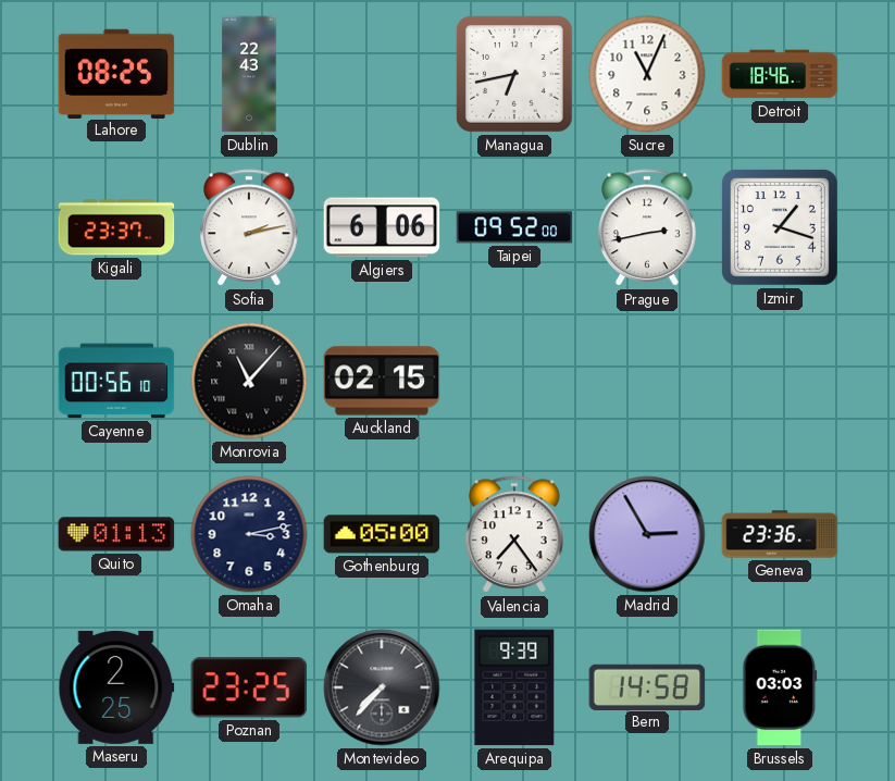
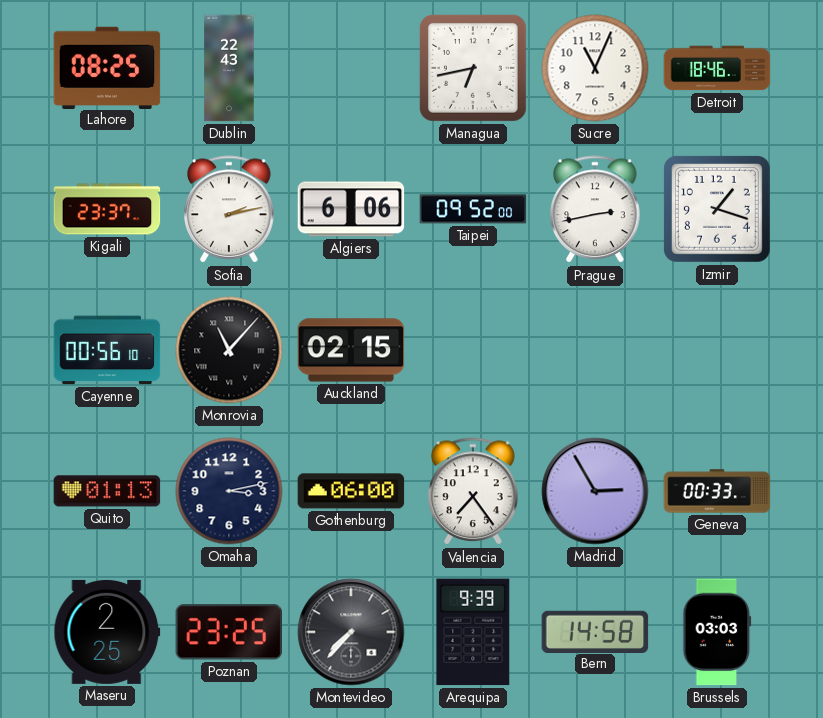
Gothenburg: 05:00 -> 06:00
Geneva: 23:36 -> 00:33
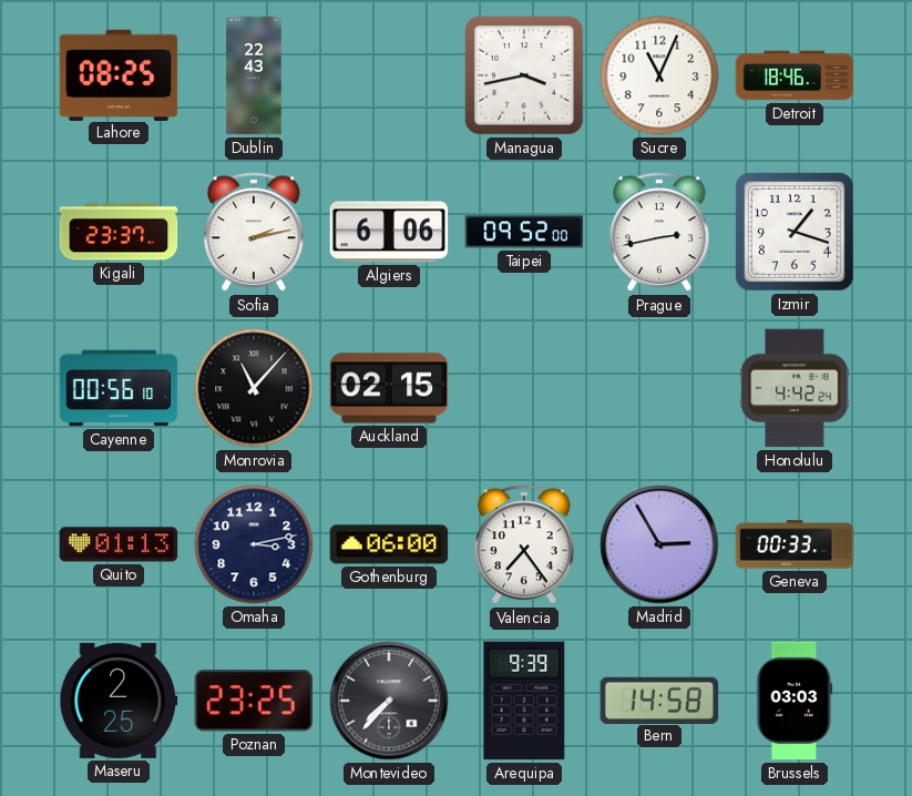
Managua: 6:43 -> 3:43
Honolulu: none -> 4:42
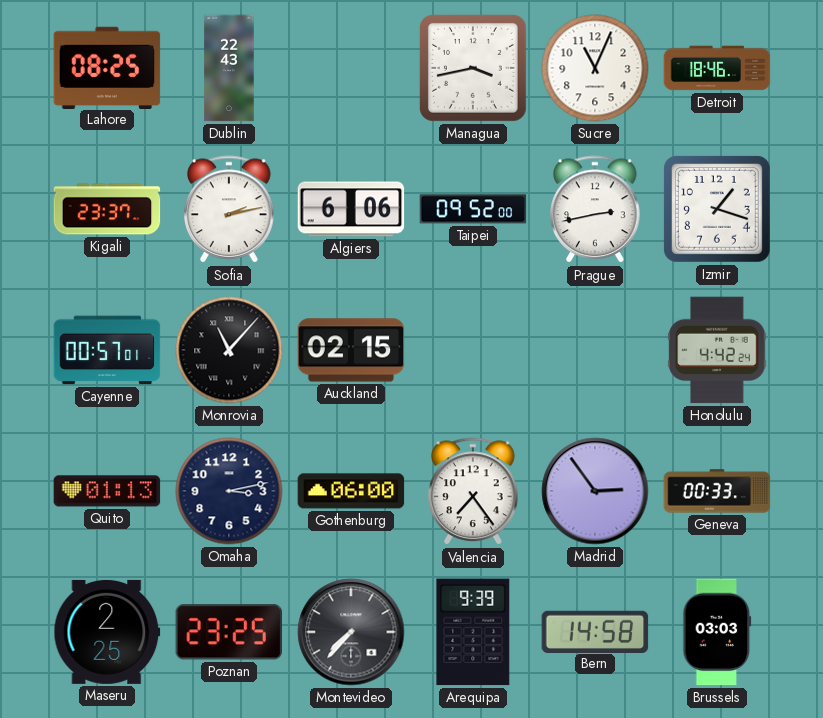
Cayenne: 00:56 -> 00:57
Madrid: 2:55 -> 2:54
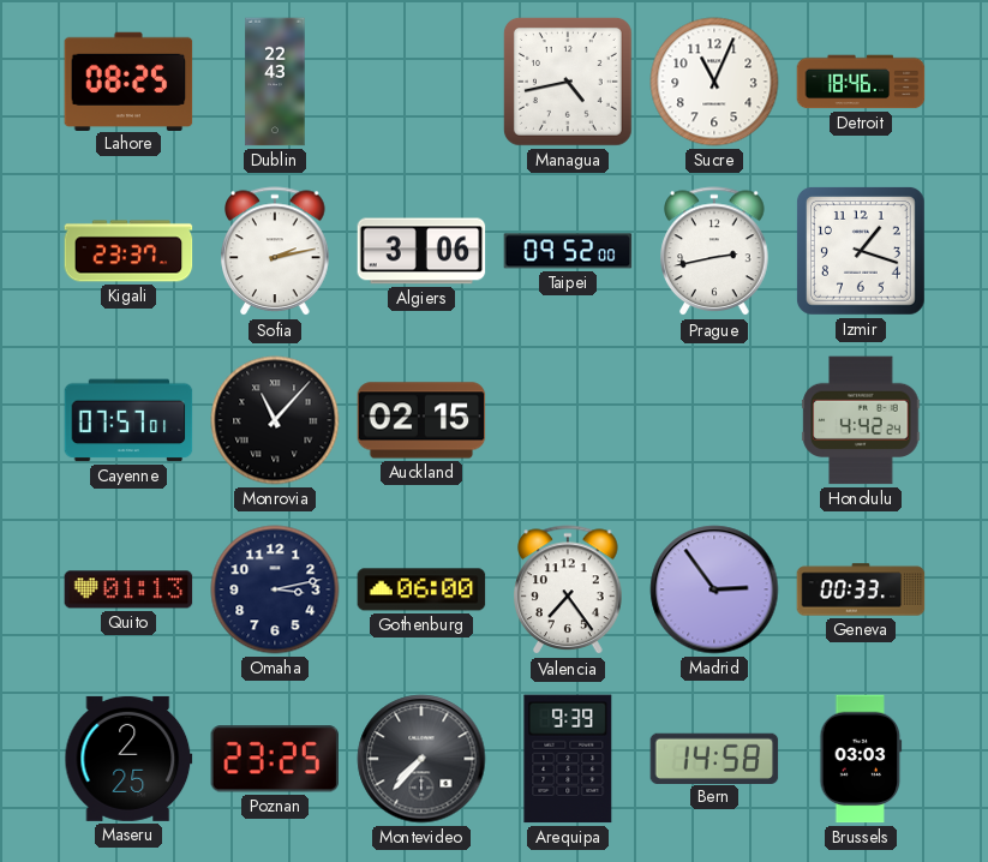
Managua: 3:43 -> 4:43
Algiers: 6:06 -> 3:06
Cayenne: 00:57 -> 07:57
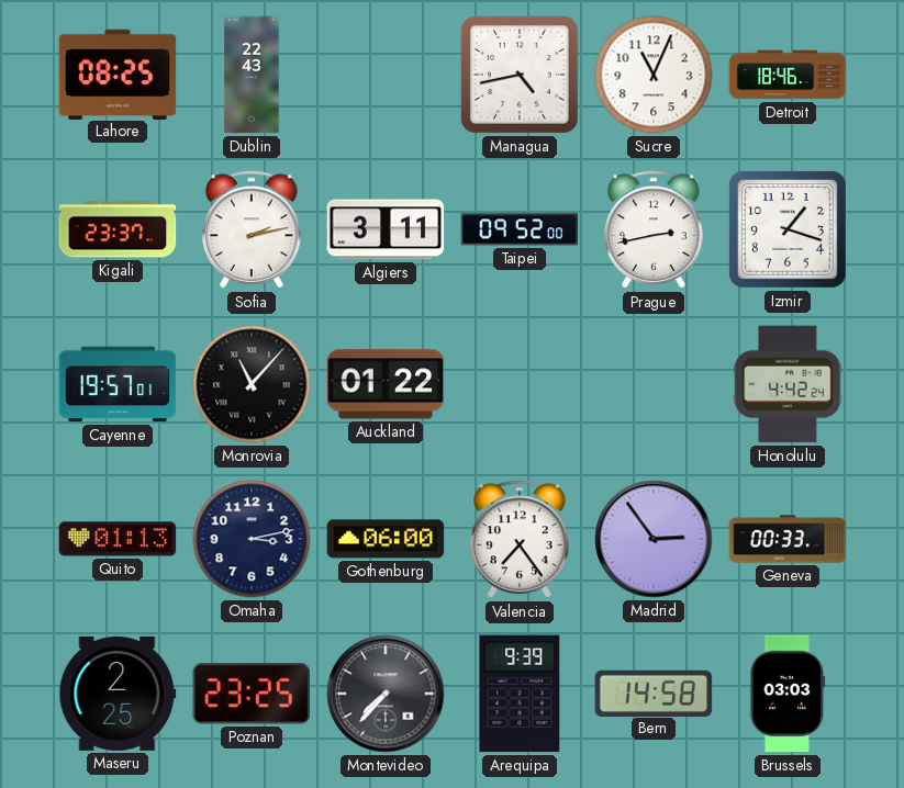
Algiers: 3:06 -> 3:11
Cayenne: 07:57 -> 19:57
Auckland: 02:15 -> 01:22
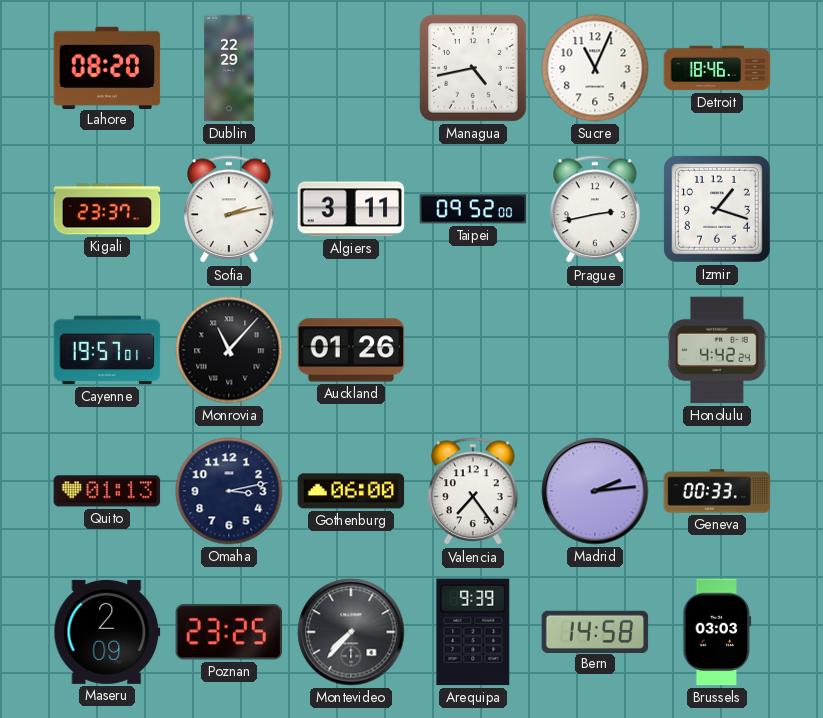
Lahore: 08:25 -> 08:20
Dublin: 22:43 -> 22:29
Auckland: 01:22 -> 01:26
Madrid: 2:54 -> 2:14
Maseru: 2:25 -> 2:09
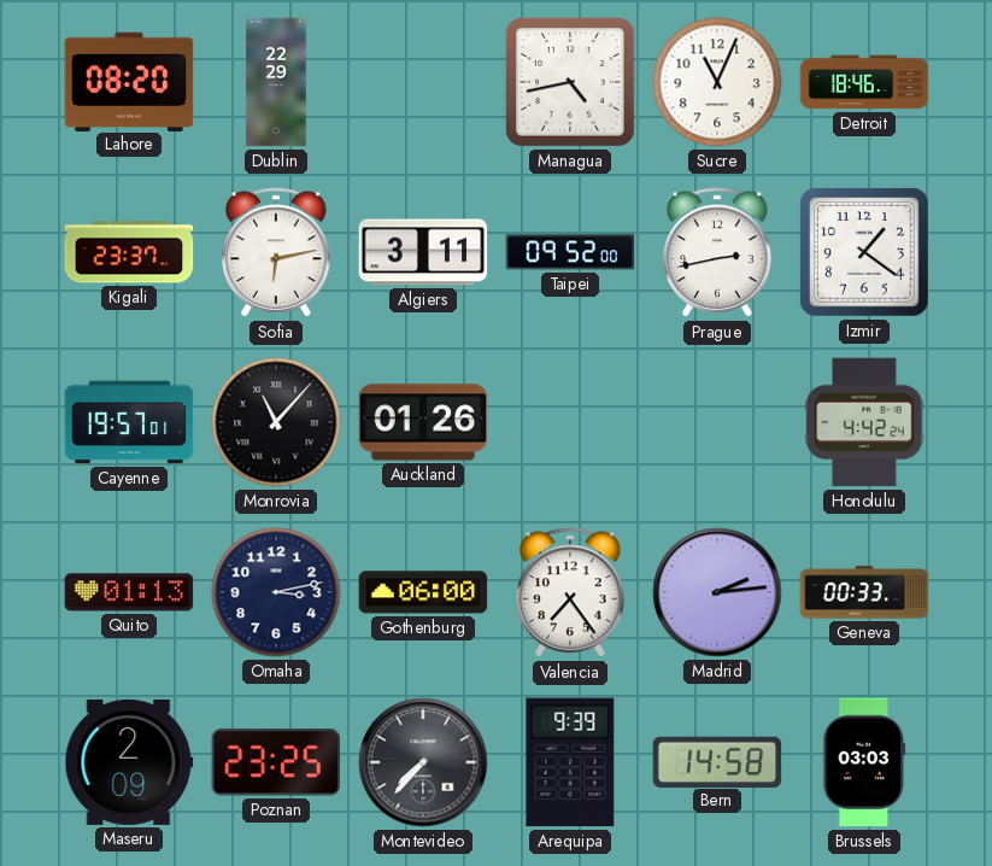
Sofia: 2:13 -> 6:13
Izmir: 1:18 -> 1:21
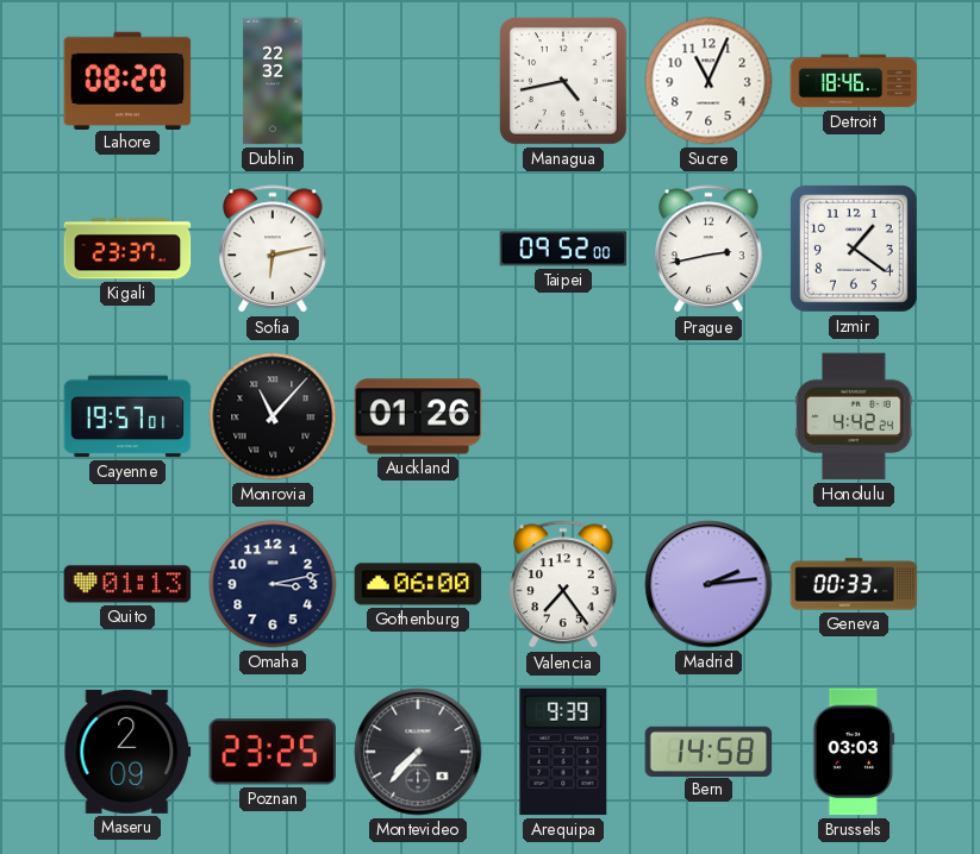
Dublin: 22:29 -> 22:32
Algiers: 3:11 -> none
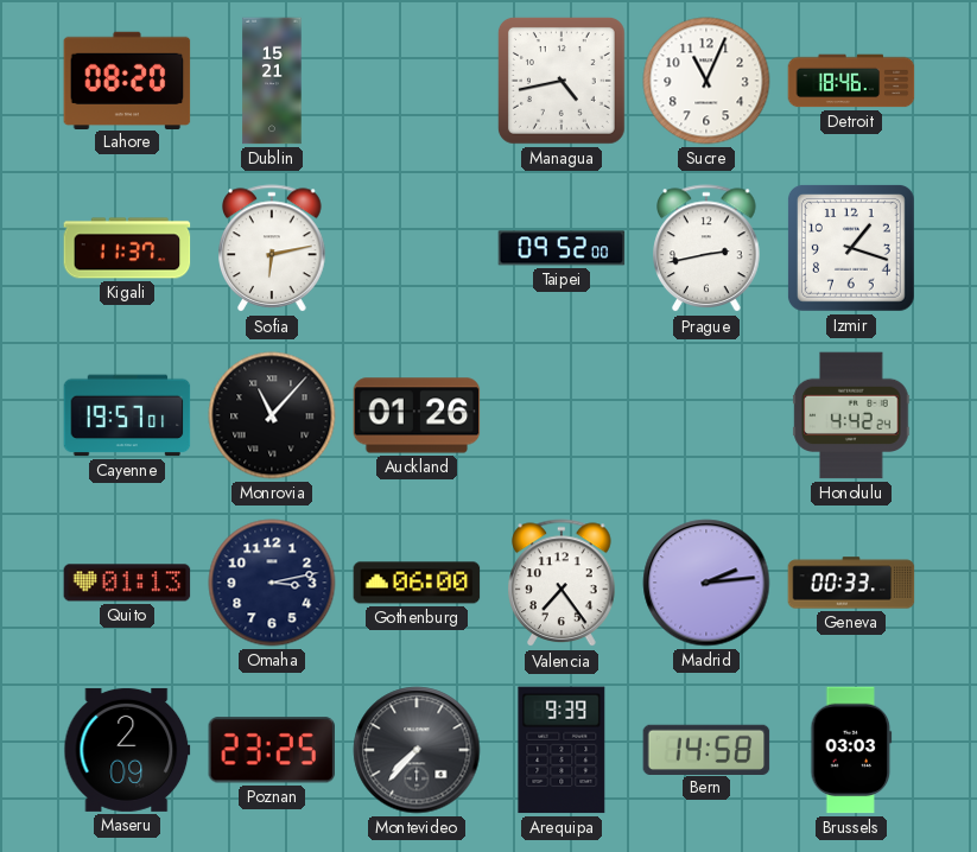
Dublin: 22:32 -> 15:21
Kigali: 23:37 -> 11:37
Izmir: 1:21 -> 1:18
